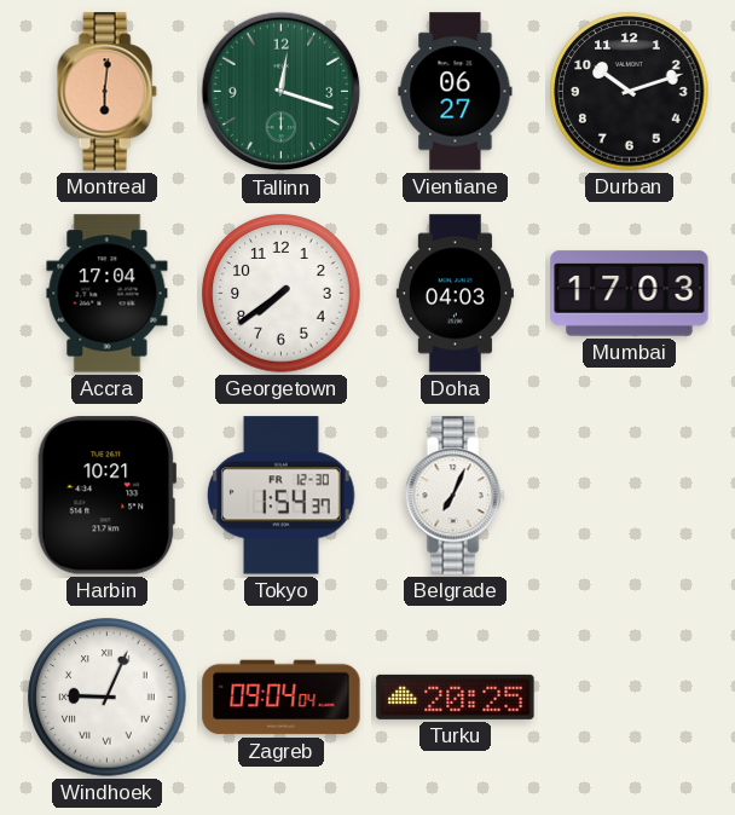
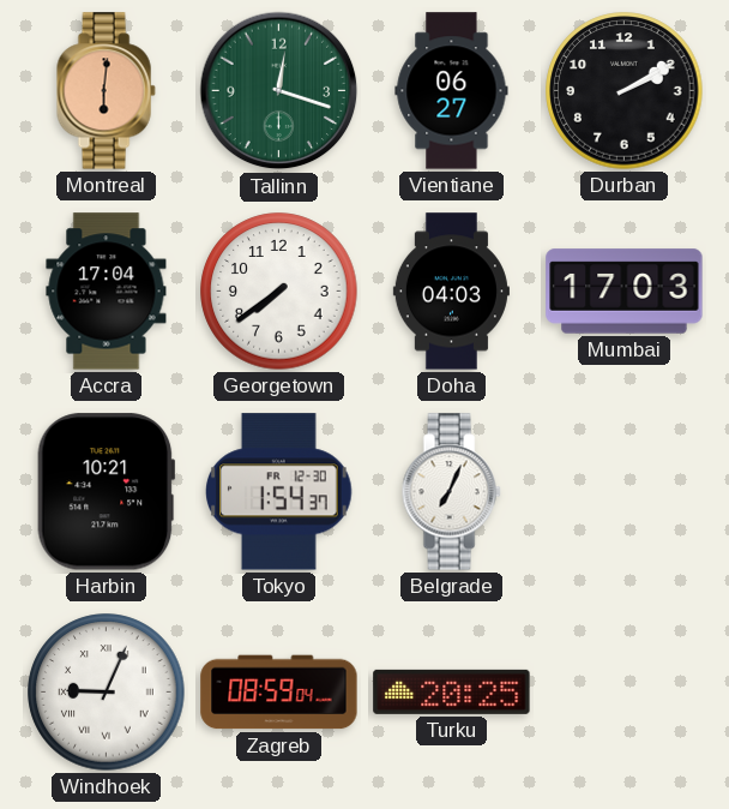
Durban: 10:12 -> 2:10
Zagreb: 09:04 -> 08:59
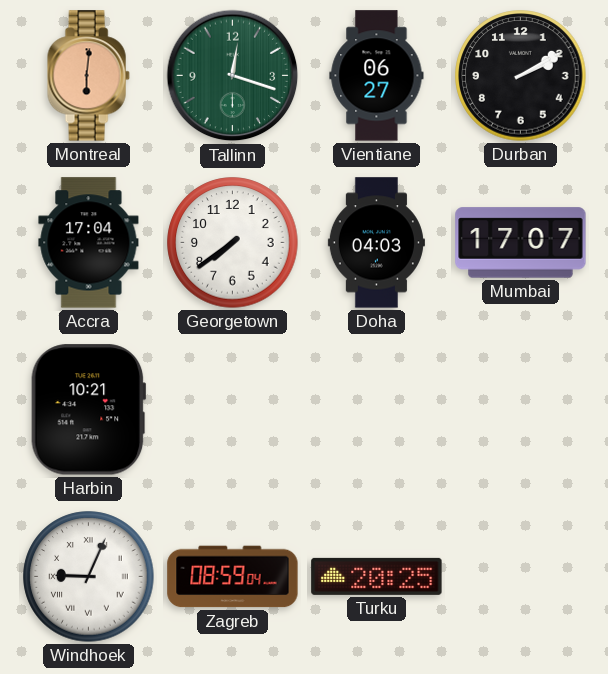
Mumbai: 17:03 -> 17:07
Tokyo: 1:54 -> none
Belgrade: 7:04 -> none
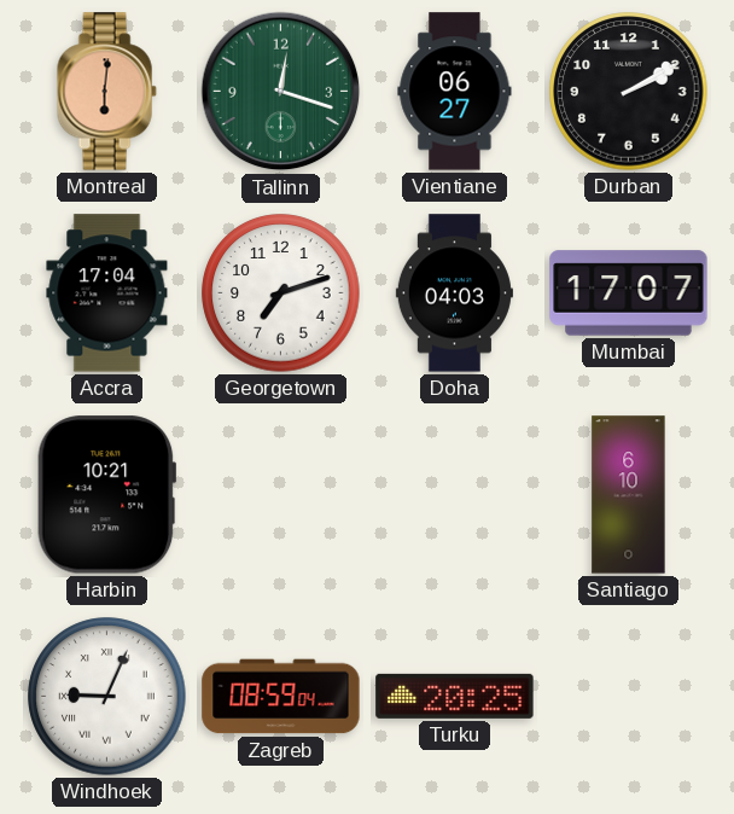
Georgetown: 7:39 -> 7:12
Santiago: none -> 6:10
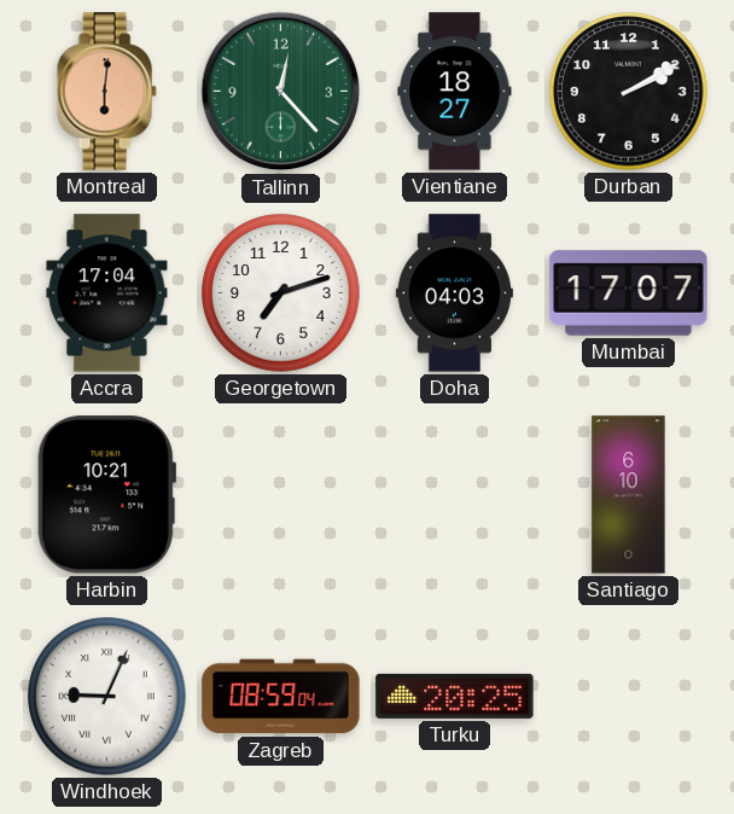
Tallinn: 12:18 -> 12:23
Vientiane: 06:27 -> 18:27
